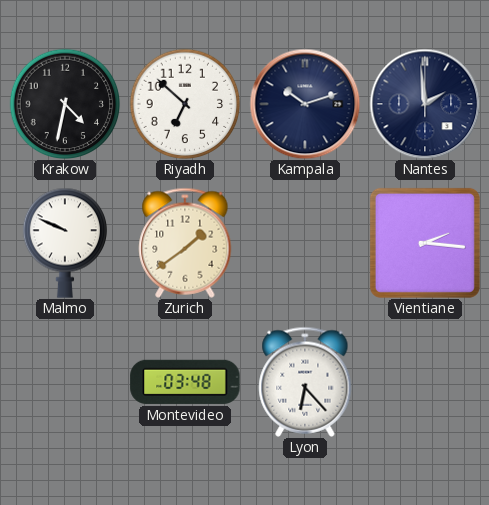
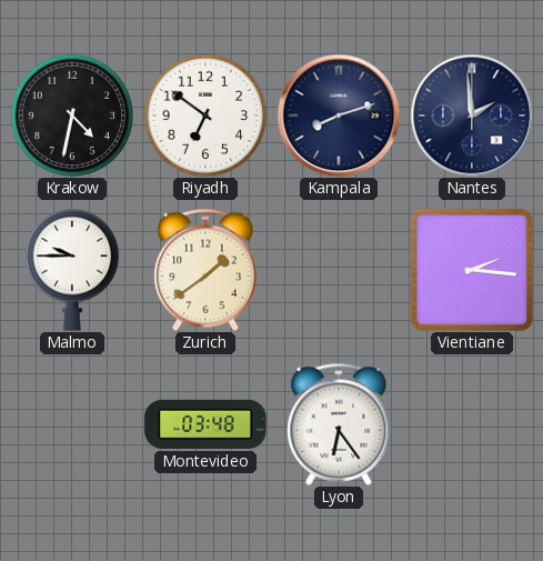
Riyadh: 6:52 -> 6:51
Kampala: 10:12 -> 8:12
Malmo: 9:49 -> 9:45
Lyon: 6:23 -> 6:24
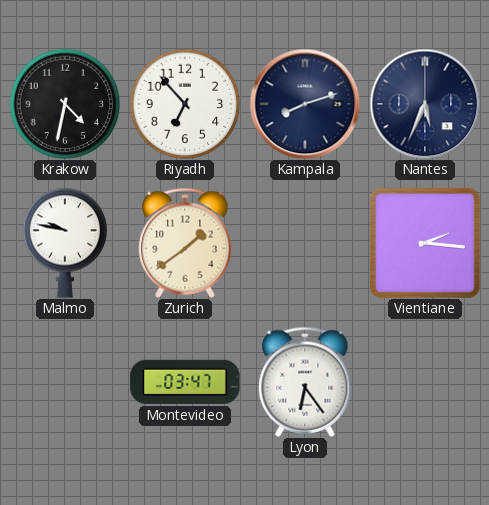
Riyadh: 6:51 -> 6:53
Nantes: 1:59 -> 5:34
Malmo: 9:45 -> 9:47
Montevideo: 03:48 -> 03:47
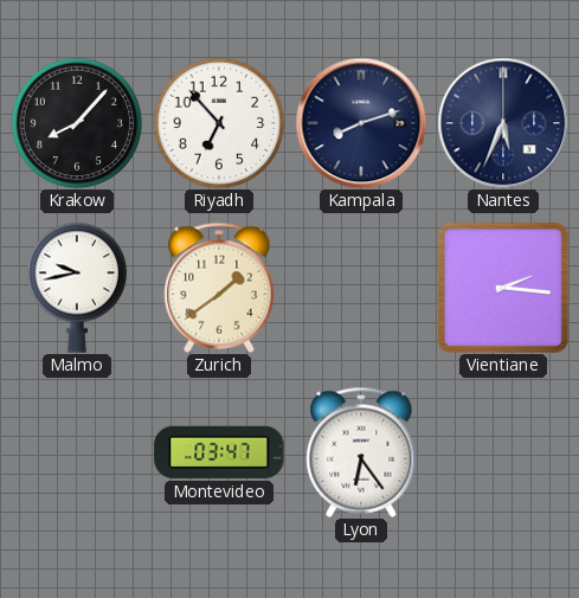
Krakow: 4:32 -> 8:07
Malmo: 9:47 -> 9:43
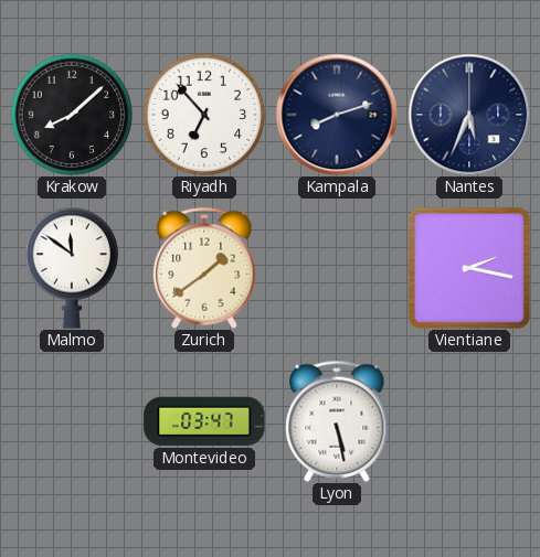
Krakow: 8:07 -> 8:08
Malmo: 9:43 -> 11:51
Vientiane: 2:16 -> 2:17
Lyon: 6:24 -> 5:28
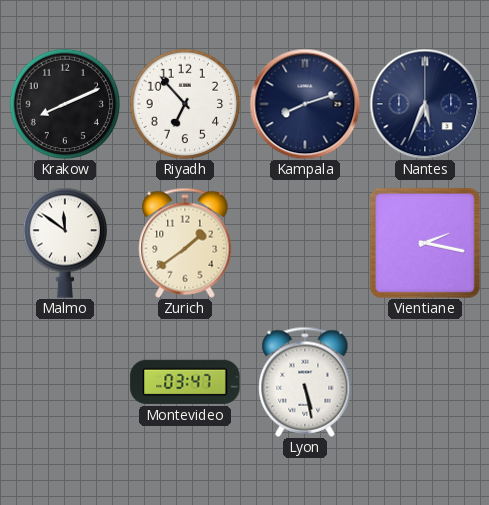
Krakow: 8:08 -> 8:11
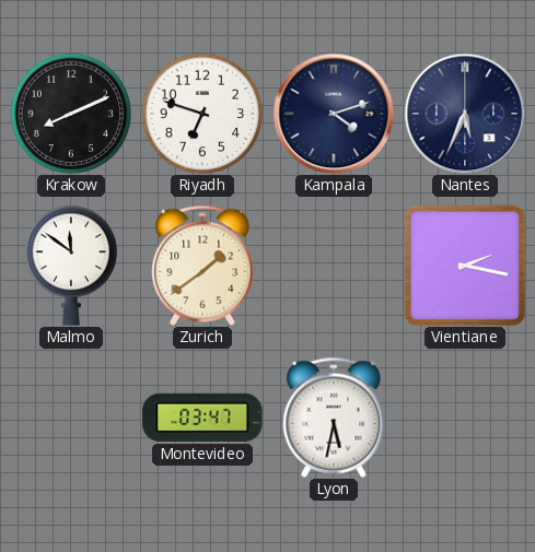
Riyadh: 6:53 -> 6:48
Kampala: 8:12 -> 4:12
Lyon: 5:28 -> 5:32
